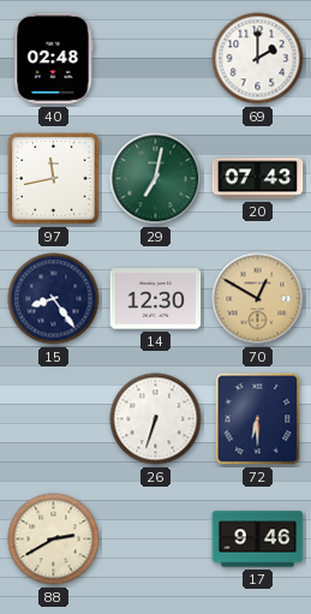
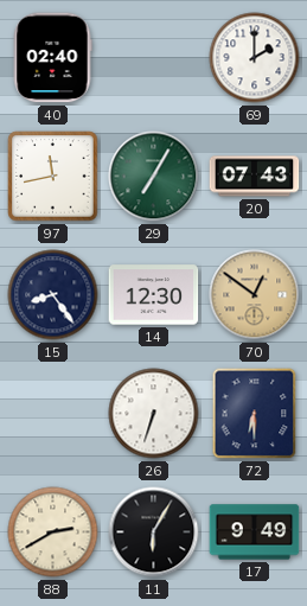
40: 02:48 -> 02:40
29: 7:02 -> 7:05
70: 12:50 -> 12:51
11: none -> 6:05
17: 9:46 -> 9:49
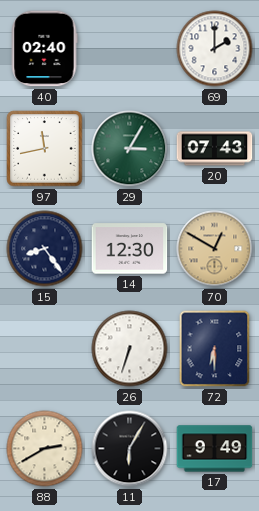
29: 7:05 -> 3:05
70: 12:51 -> 12:50
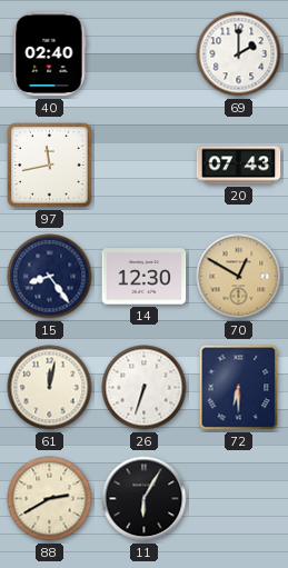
29: 3:05 -> none
61: none -> 12:02
17: 9:49 -> none
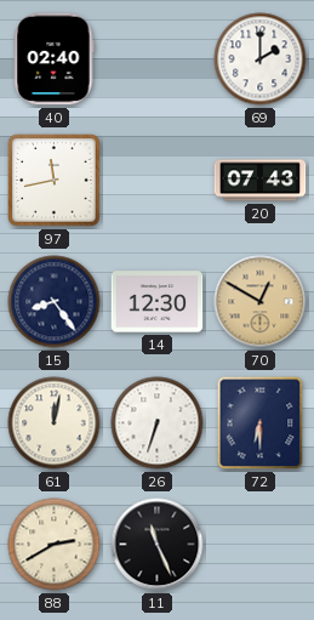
11: 6:05 -> 11:26
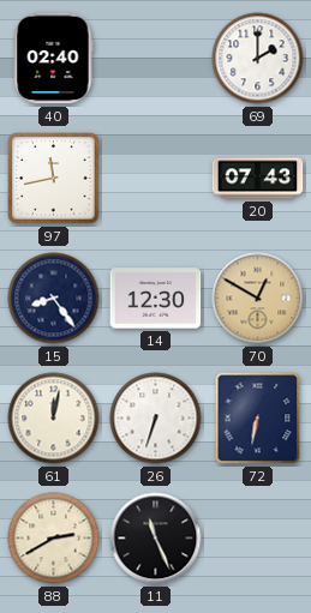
72: 6:30 -> 6:32
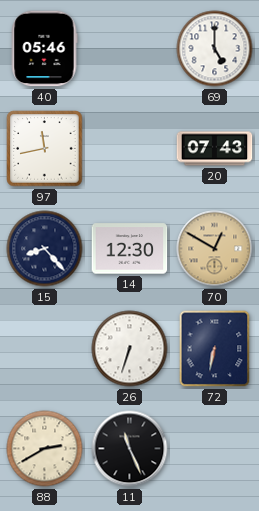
40: 02:40 -> 05:46
69: 2:00 -> 5:00
15: 8:24 -> 8:23
61: 12:02 -> none
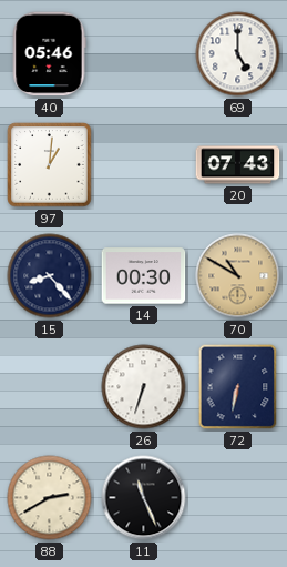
97: 11:43 -> 1:01
14: 12:30 -> 00:30
70: 12:50 -> 10:50
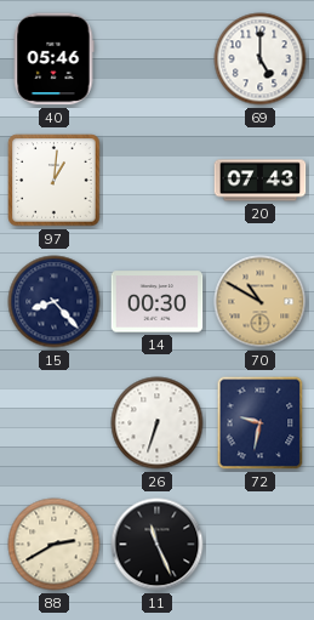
72: 6:32 -> 9:32
